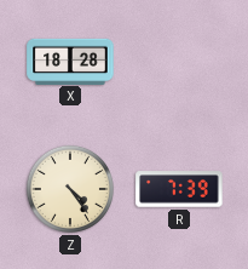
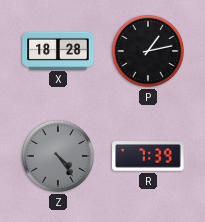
P: none -> 1:13
Z dial: cream -> grey
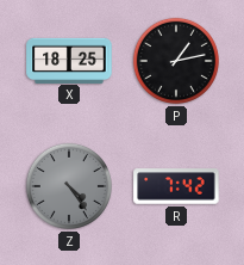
X: 18:28 -> 18:25
R: 7:39 -> 7:42
